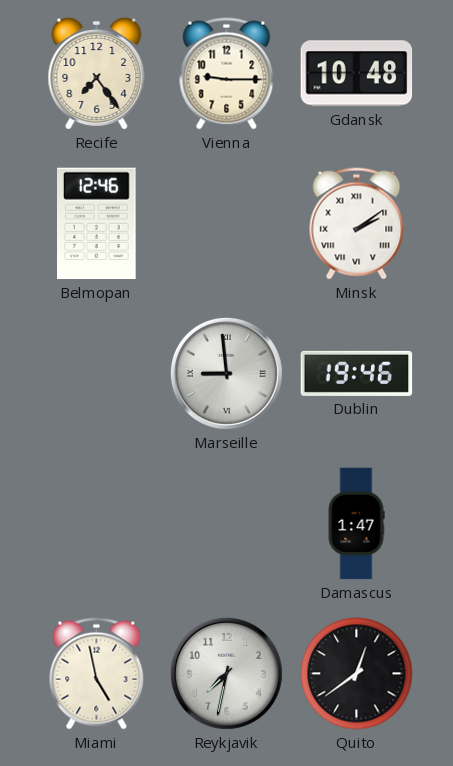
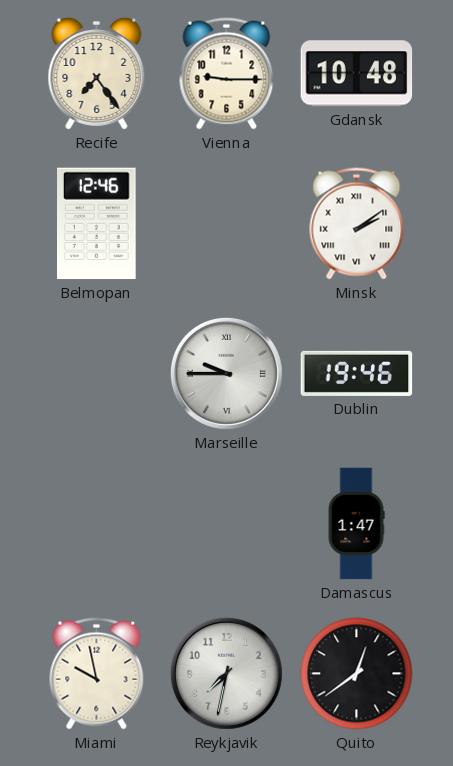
Marseille: 8:59 -> 9:45
Miami: 4:58 -> 9:58
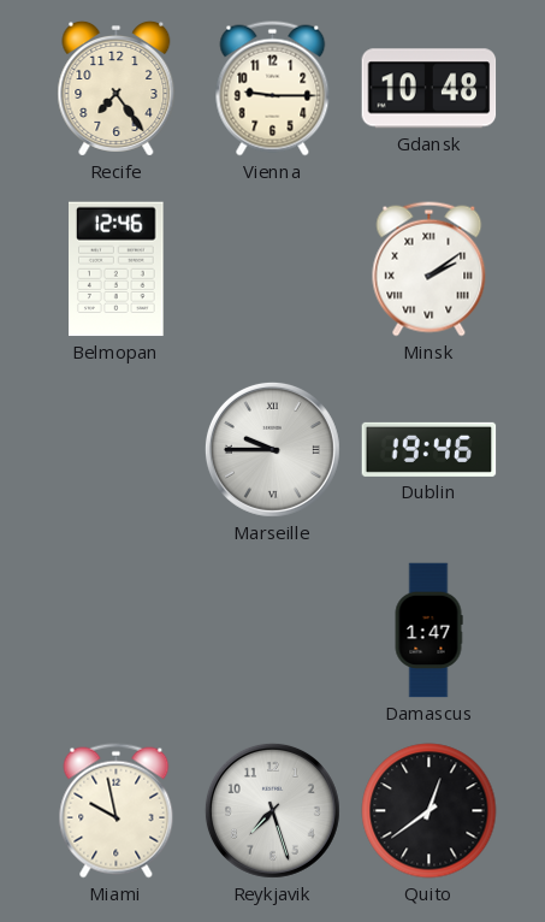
Reykjavik: 7:32 -> 7:27
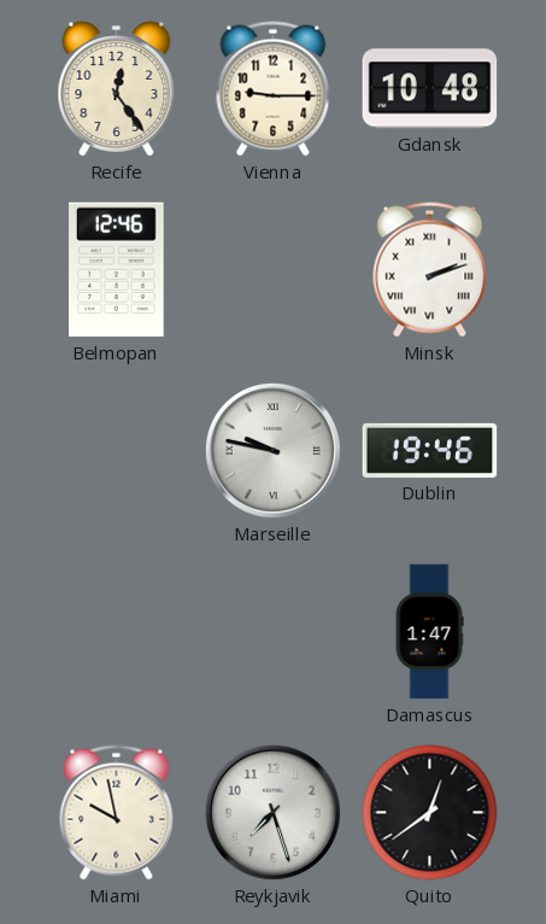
Recife: 7:24 -> 12:24
Minsk: 2:09 -> 2:12
Marseille: 9:45 -> 9:47
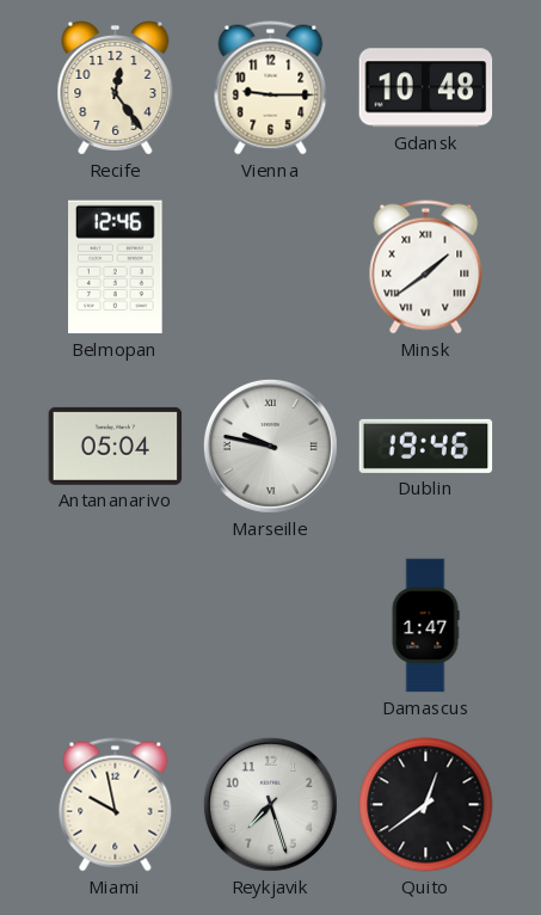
Minsk: 2:12 -> 1:39
Antananarivo: none -> 05:04
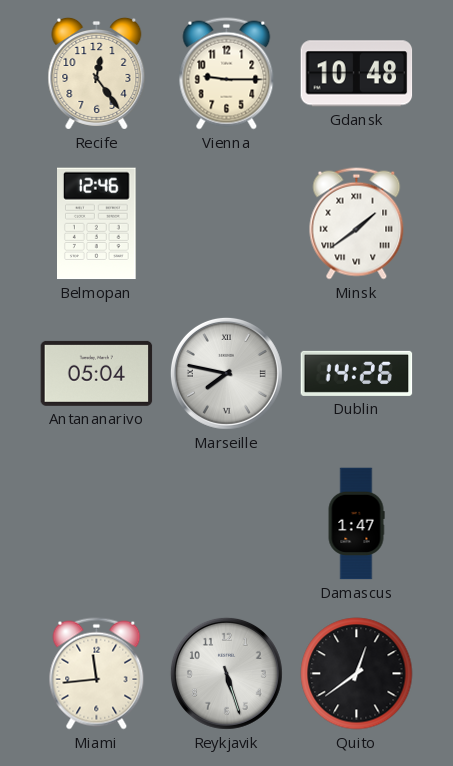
Marseille: 9:47 -> 7:47
Dublin: 19:46 -> 14:26
Miami: 9:58 -> 11:44
Reykjavik: 7:27 -> 5:27
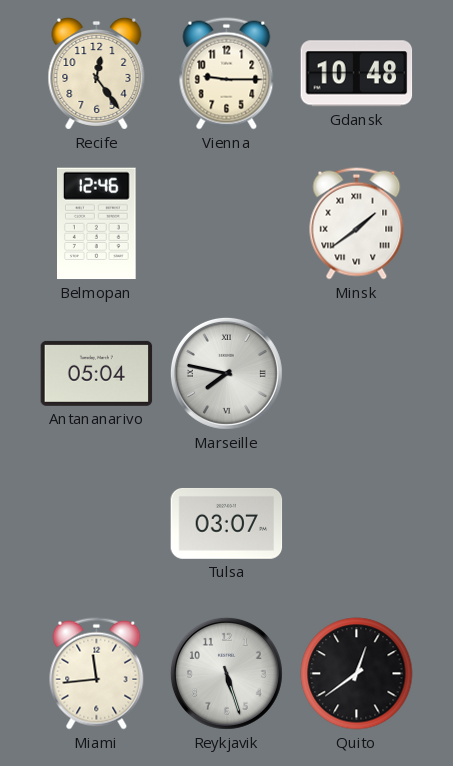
Dublin: 14:26 -> none
Tulsa: none -> 03:07
Damascus: 1:47 -> none
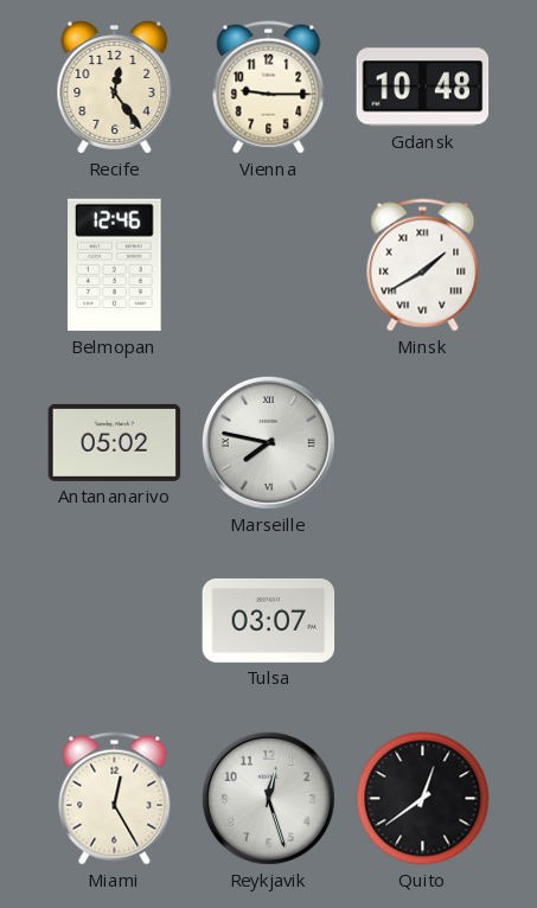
Minsk: 1:39 -> 1:40
Antananarivo: 05:04 -> 05:02
Miami: 11:44 -> 12:25
Reykjavik: 5:27 -> 12:27
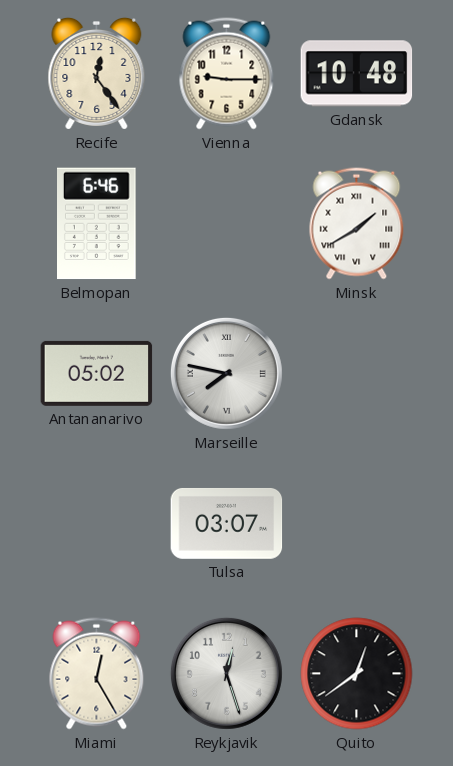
Belmopan: 12:46 -> 6:46
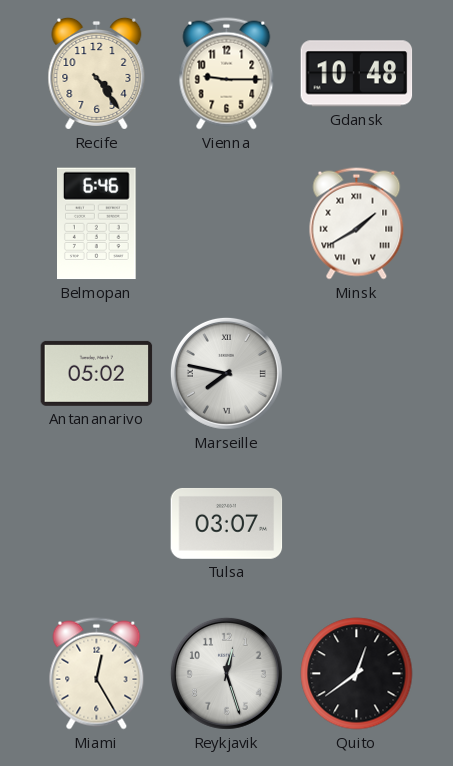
Recife: 12:24 -> 4:24
